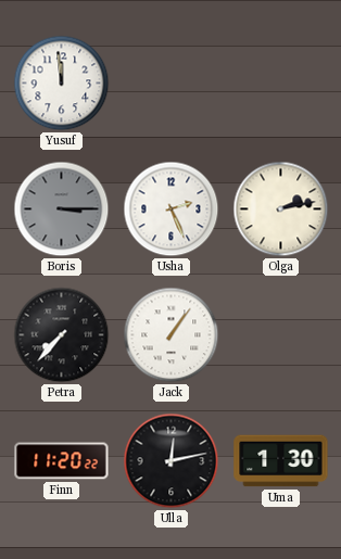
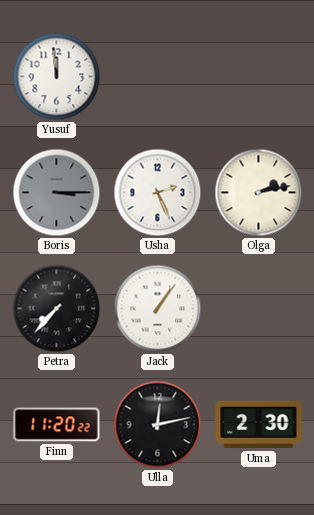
Uma: 1:30 -> 2:30
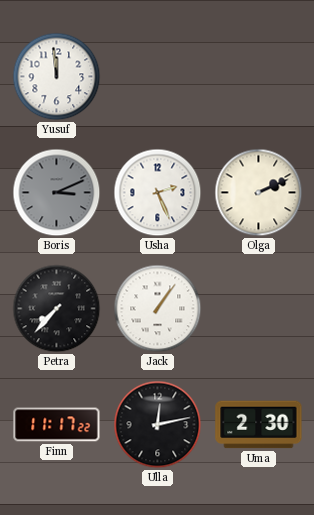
Boris: 3:15 -> 3:11
Olga: 2:13 -> 2:11
Finn: 11:20 -> 11:17
